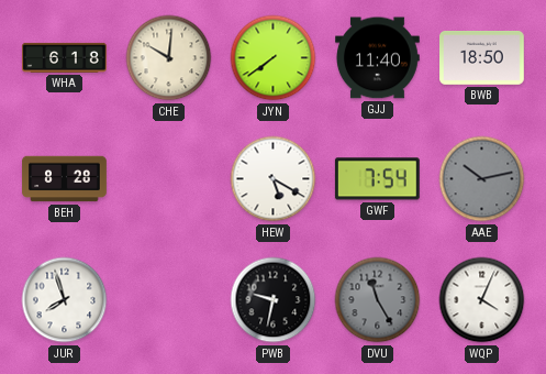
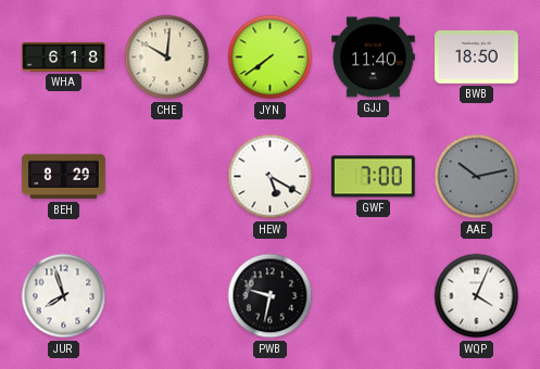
BEH: 8:28 -> 8:29
GWF: 7:54 -> 7:00
DVU: 11:25 -> none
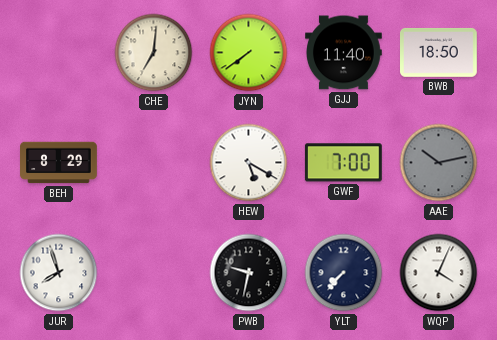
WHA: 6:18 -> none
CHE: 10:01 -> 7:01
YLT: none -> 7:37
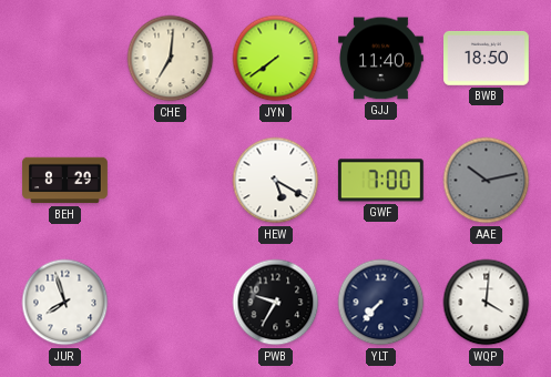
PWB: 9:32 -> 9:35
WQP: 4:04 -> 4:01
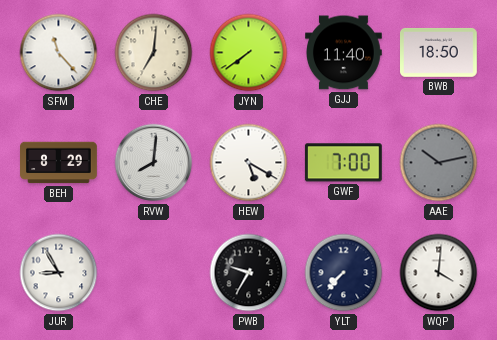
SFM: none -> 11:23
RVW: none -> 8:01
JUR: 7:57 -> 8:55
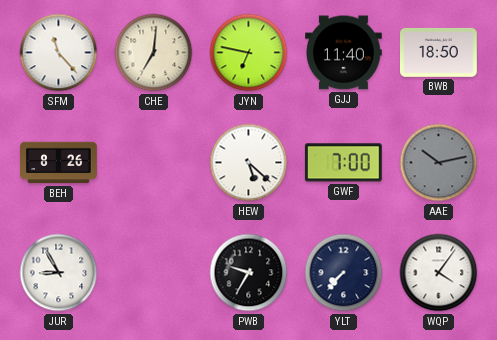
JYN: 7:39 -> 6:47
BEH: 8:29 -> 8:26
RVW: 8:01 -> none
HEW: 5:20 -> 5:22
WQP: 4:01 -> 4:06
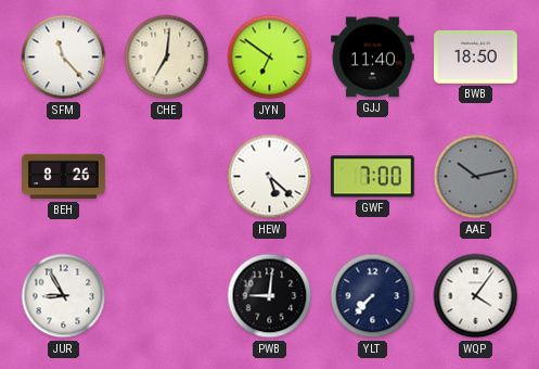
JYN: 6:47 -> 6:51
PWB: 9:35 -> 9:01
